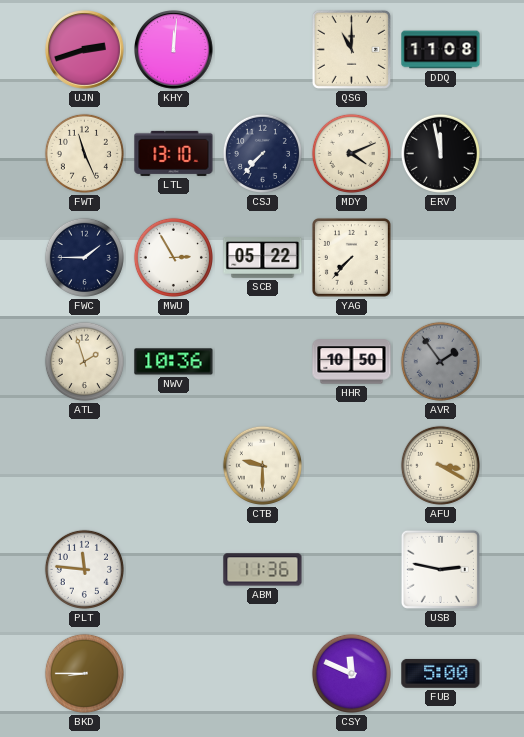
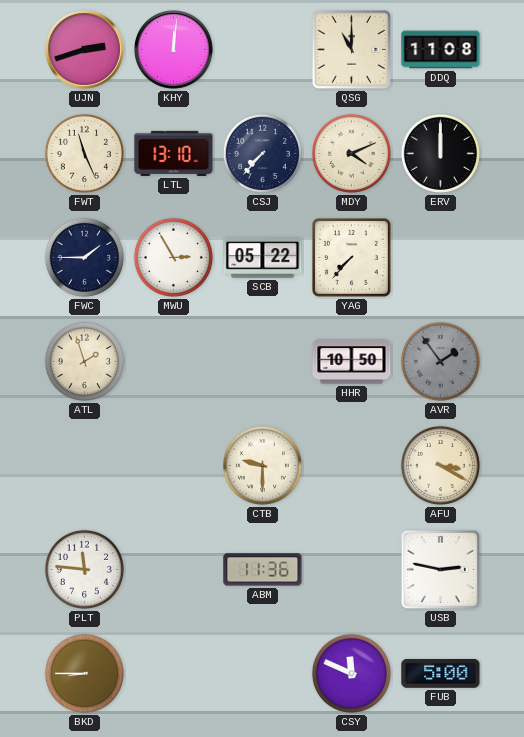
ERV: 11:58 -> 12:00
NWV: 10:36 -> none
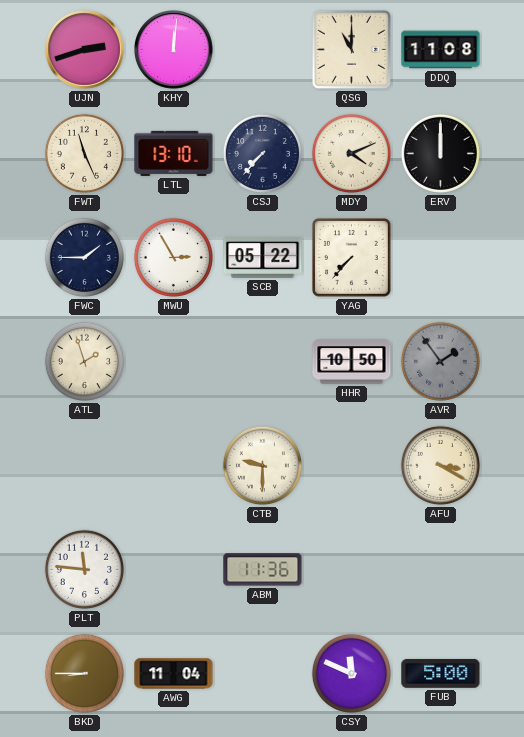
USB: 2:47 -> none
AWG: none -> 11:04
